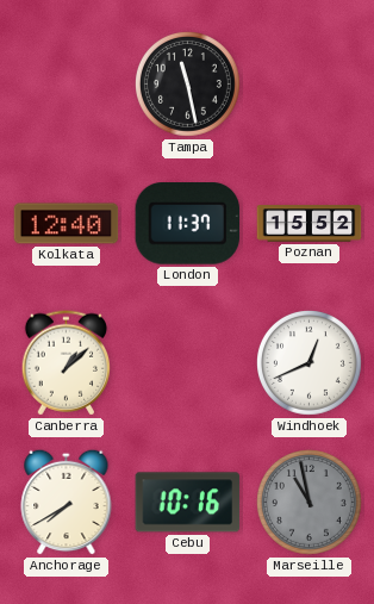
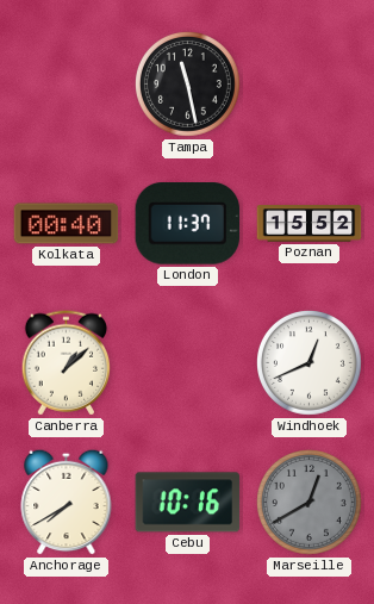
Kolkata: 12:40 -> 00:40
Marseille: 10:58 -> 12:40
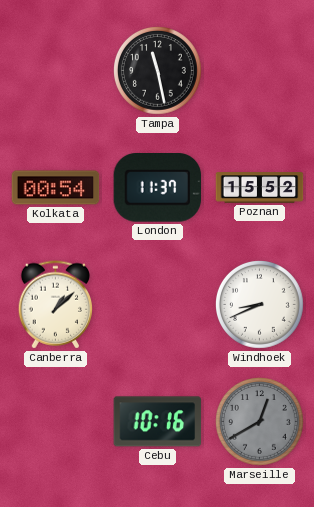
Kolkata: 00:40 -> 00:54
Windhoek: 12:41 -> 8:41
Anchorage: 7:40 -> none
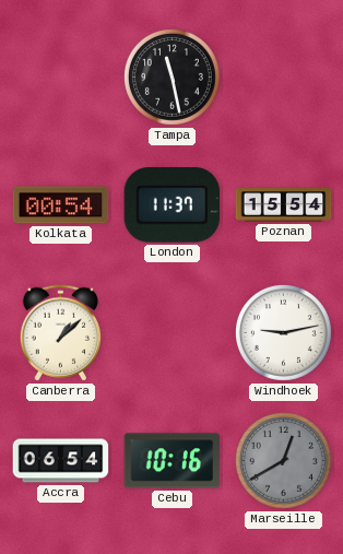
Poznan: 15:52 -> 15:54
Windhoek: 8:41 -> 9:13
Accra: none -> 06:54
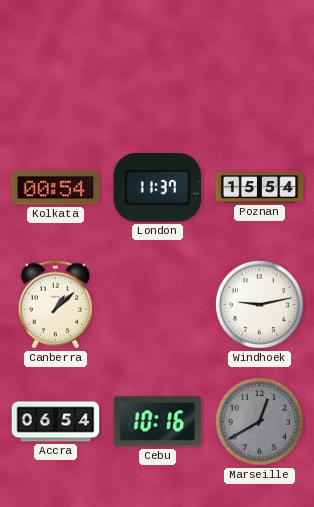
Tampa: 11:28 -> none
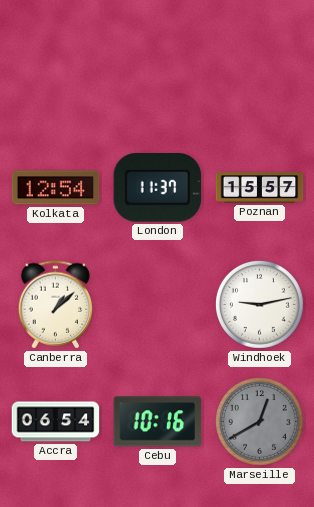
Kolkata: 00:54 -> 12:54
Poznan: 15:54 -> 15:57
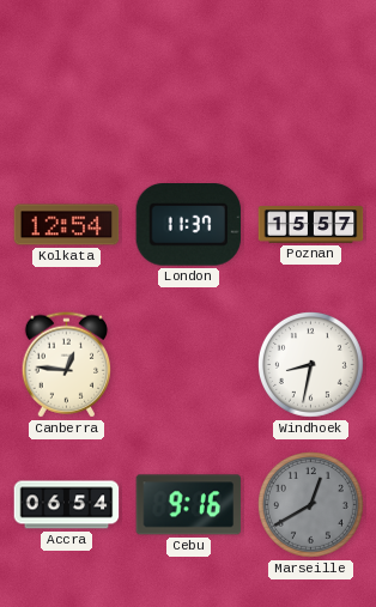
Canberra: 1:08 -> 12:46
Windhoek: 9:13 -> 8:32
Cebu: 10:16 -> 9:16
